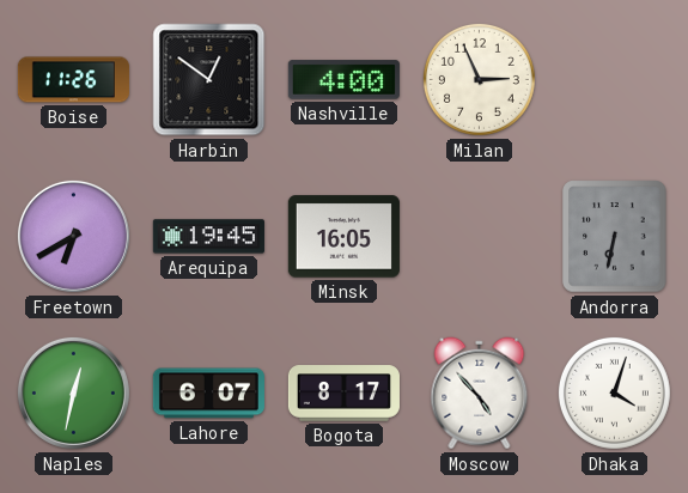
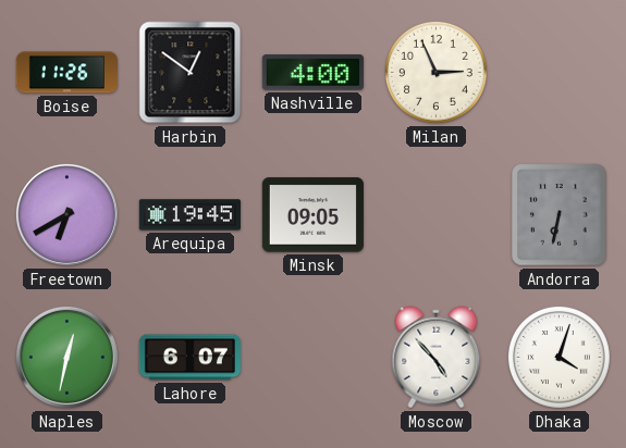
Minsk: 16:05 -> 09:05
Bogota: 8:17 -> none
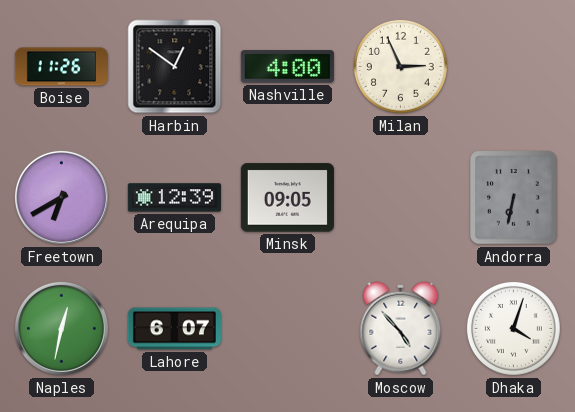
Arequipa: 19:45 -> 12:39
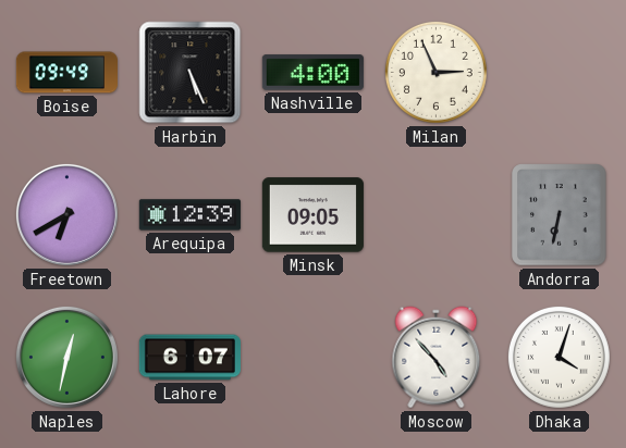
Boise: 11:26 -> 09:49
Harbin: 12:51 -> 5:26
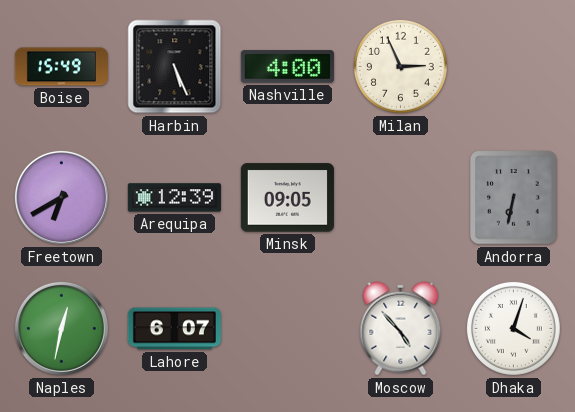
Boise: 09:49 -> 15:49
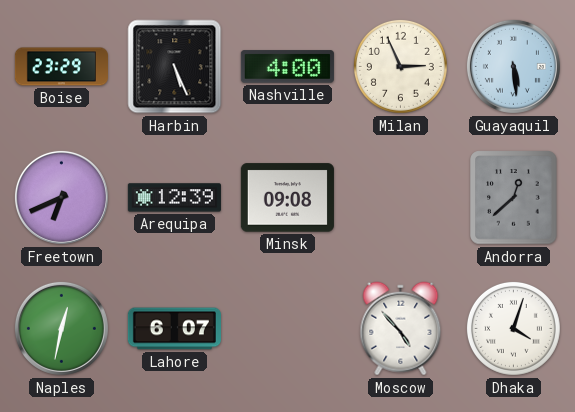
Boise: 15:49 -> 23:29
Guayaquil: none -> 5:29
Freetown: 6:40 -> 6:41
Minsk: 09:05 -> 09:08
Andorra: 6:32 -> 12:38
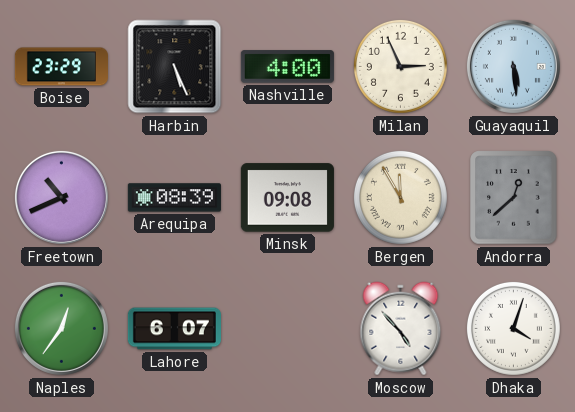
Freetown: 6:41 -> 10:41
Arequipa: 12:39 -> 08:39
Bergen: none -> 11:55
Naples: 12:32 -> 12:36
